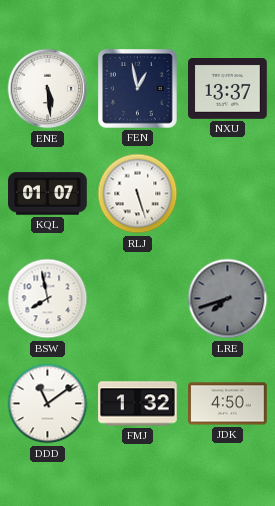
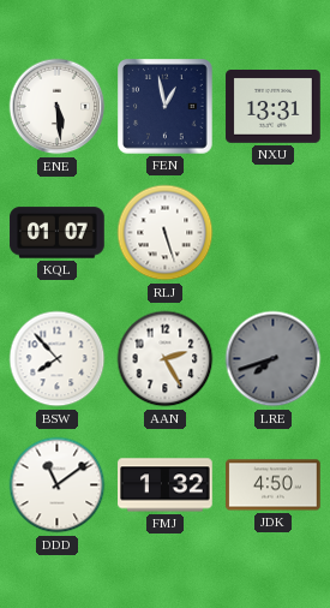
NXU: 13:37 -> 13:31
BSW: 7:58 -> 7:53
AAN: none -> 2:25
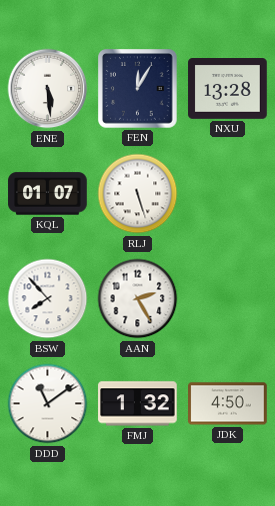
FEN: 12:58 -> 12:05
NXU: 13:31 -> 13:28
LRE: 7:42 -> none
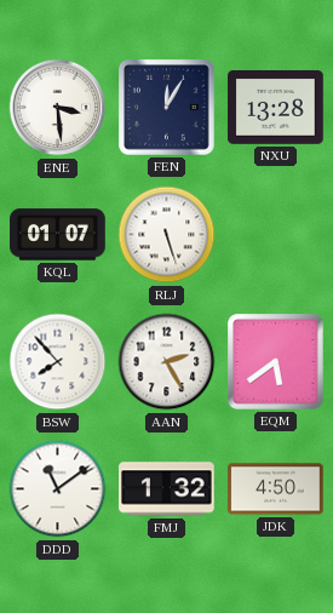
ENE: 5:29 -> 3:29
EQM: none -> 5:39
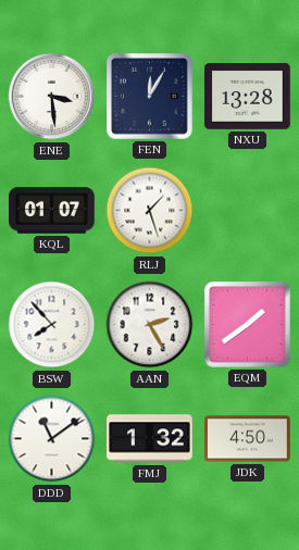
RLJ: 5:27 -> 1:27
EQM: 5:39 -> 1:39
